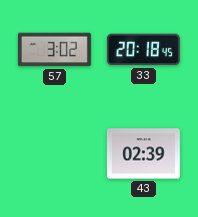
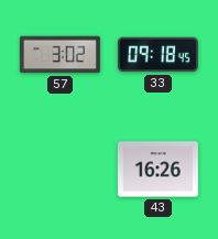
33: 20:18 -> 09:18
43: 02:39 -> 16:26
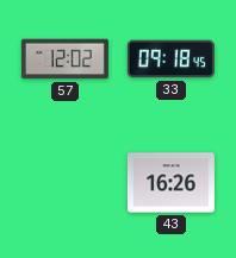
57: 3:02 -> 12:02
